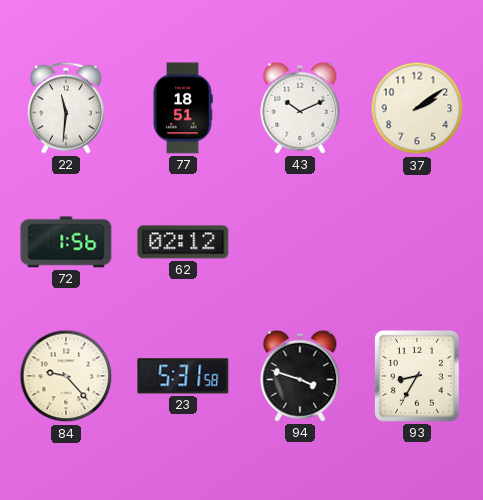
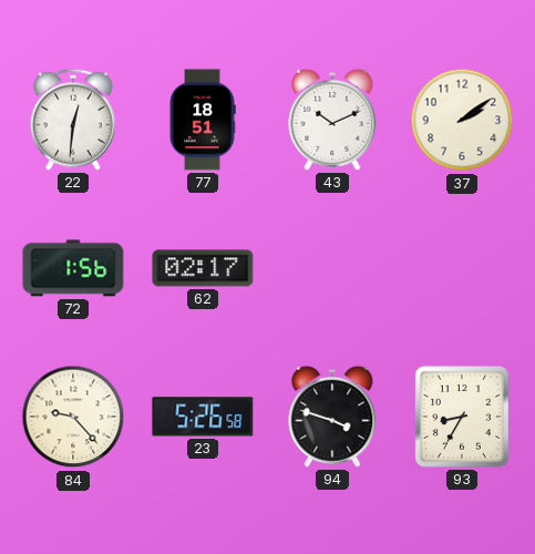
22: 11:31 -> 12:31
62: 02:12 -> 02:17
23: 5:31 -> 5:26
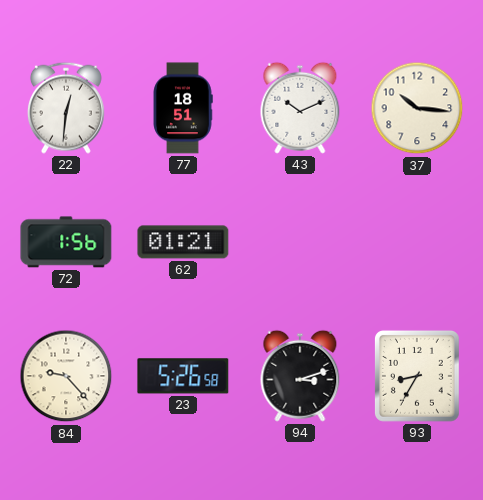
37: 2:09 -> 10:16
62: 02:17 -> 01:21
94: 3:48 -> 3:12
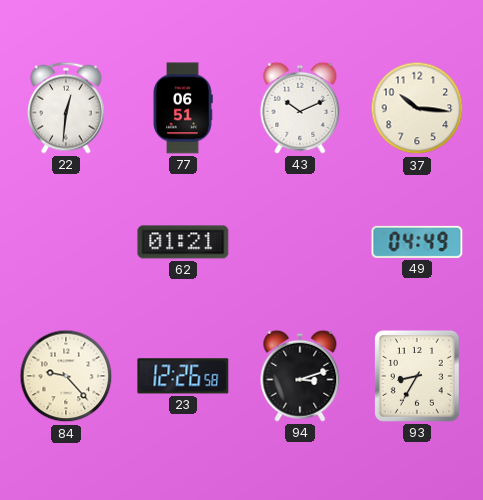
77: 18:51 -> 06:51
72: 1:56 -> none
49: none -> 04:49
23: 5:26 -> 12:26
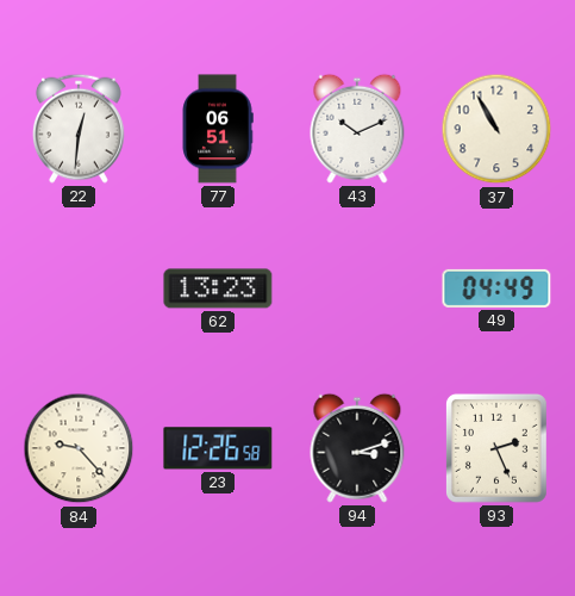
37: 10:16 -> 10:55
62: 01:21 -> 13:23
93: 8:35 -> 2:26
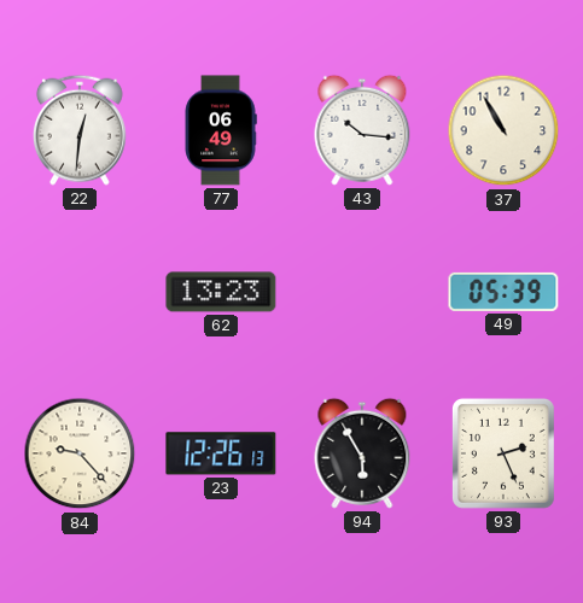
77: 06:51 -> 06:49
43: 10:11 -> 10:16
49: 04:49 -> 05:39
23: 12:26:58 -> 12:26:13
94: 3:12 -> 5:55
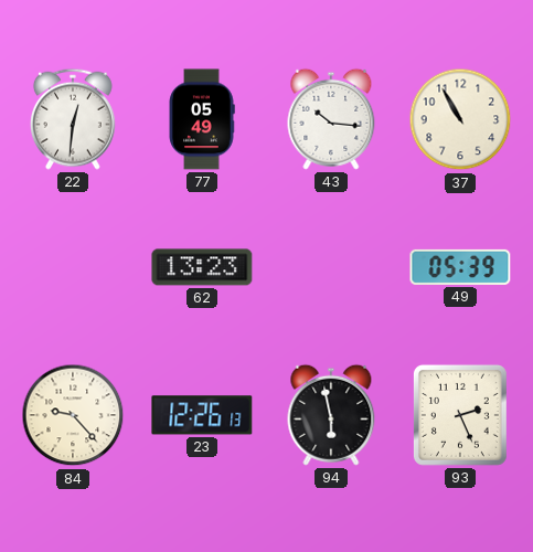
77: 06:49 -> 05:49
94: 5:55 -> 5:58
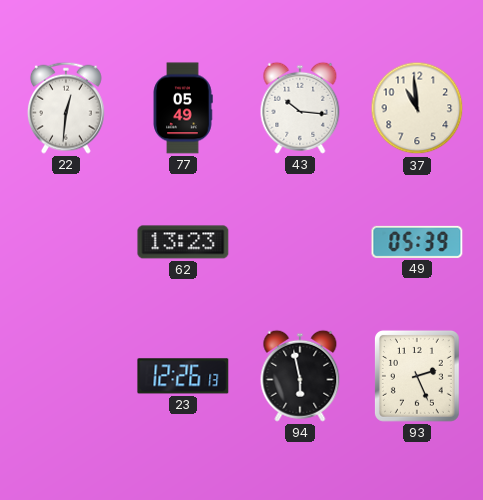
37: 10:55 -> 10:59
84: 9:23 -> none
